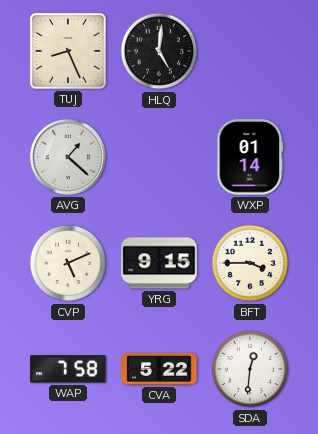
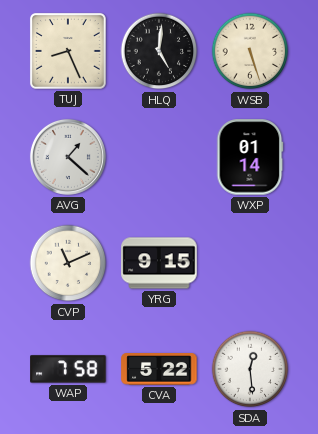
WSB: none -> 5:27
CVP: 5:11 -> 11:11
BFT: 3:45 -> none
SDA: 12:31 -> 12:29
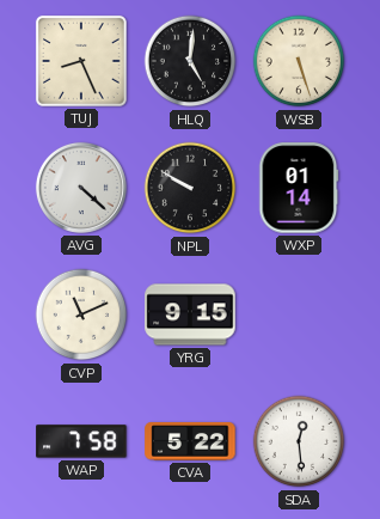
AVG: 1:22 -> 4:22
NPL: none -> 9:50
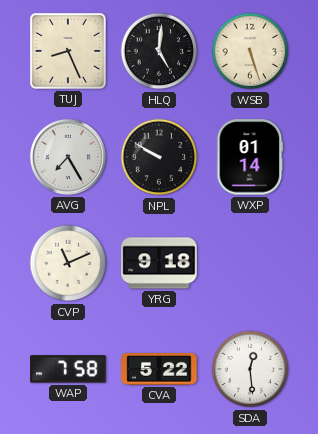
AVG: 4:22 -> 7:25
YRG: 9:15 -> 9:18
